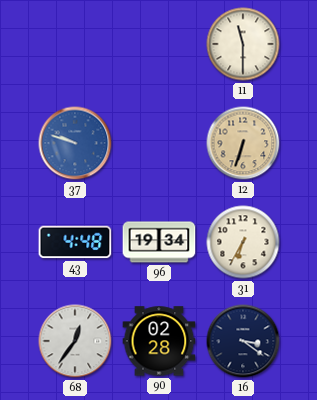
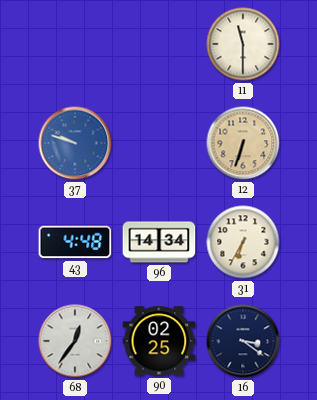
96: 19:34 -> 14:34
90: 02:28 -> 02:25
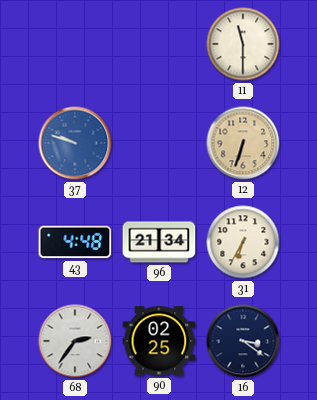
96: 14:34 -> 21:34
68: 12:36 -> 2:36
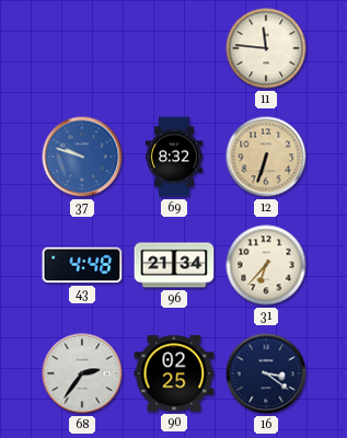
11: 11:30 -> 11:46
69: none -> 8:32
31: 6:35 -> 6:37
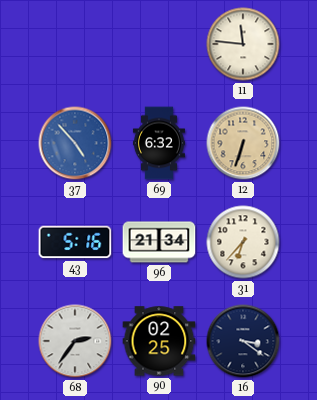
37: 9:48 -> 4:53
69: 8:32 -> 6:32
43: 4:48 -> 5:16
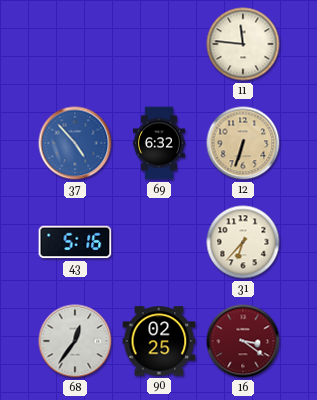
96: 21:34 -> none
68: 2:36 -> 12:36
16 dial: navy -> burgundy
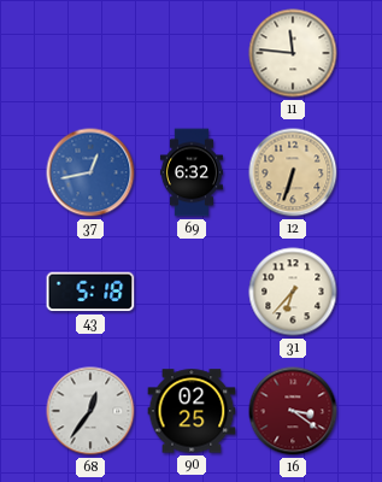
37: 4:53 -> 12:43
43: 5:16 -> 5:18
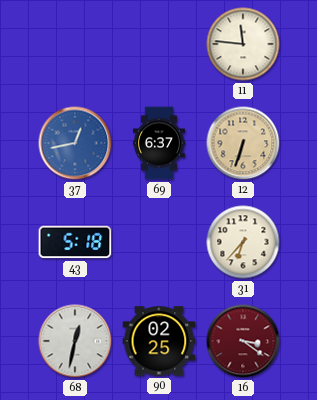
69: 6:32 -> 6:37
68: 12:36 -> 12:32
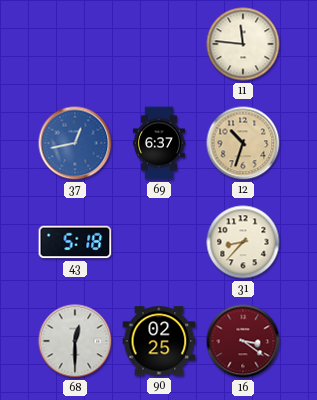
12: 6:33 -> 10:33
31: 6:37 -> 8:37
68: 12:32 -> 12:30
